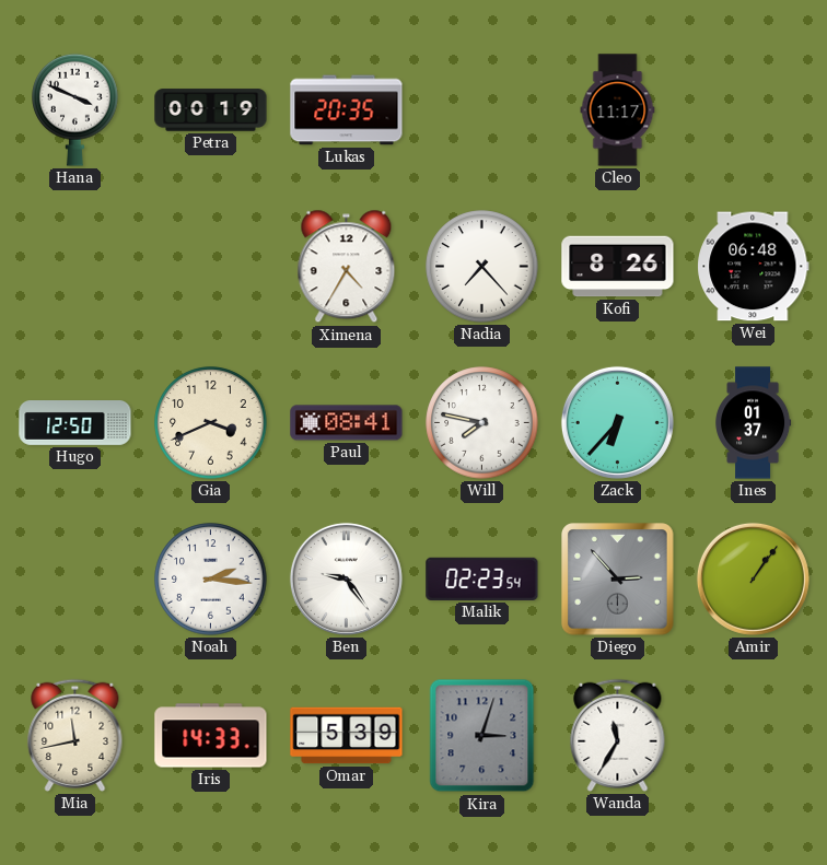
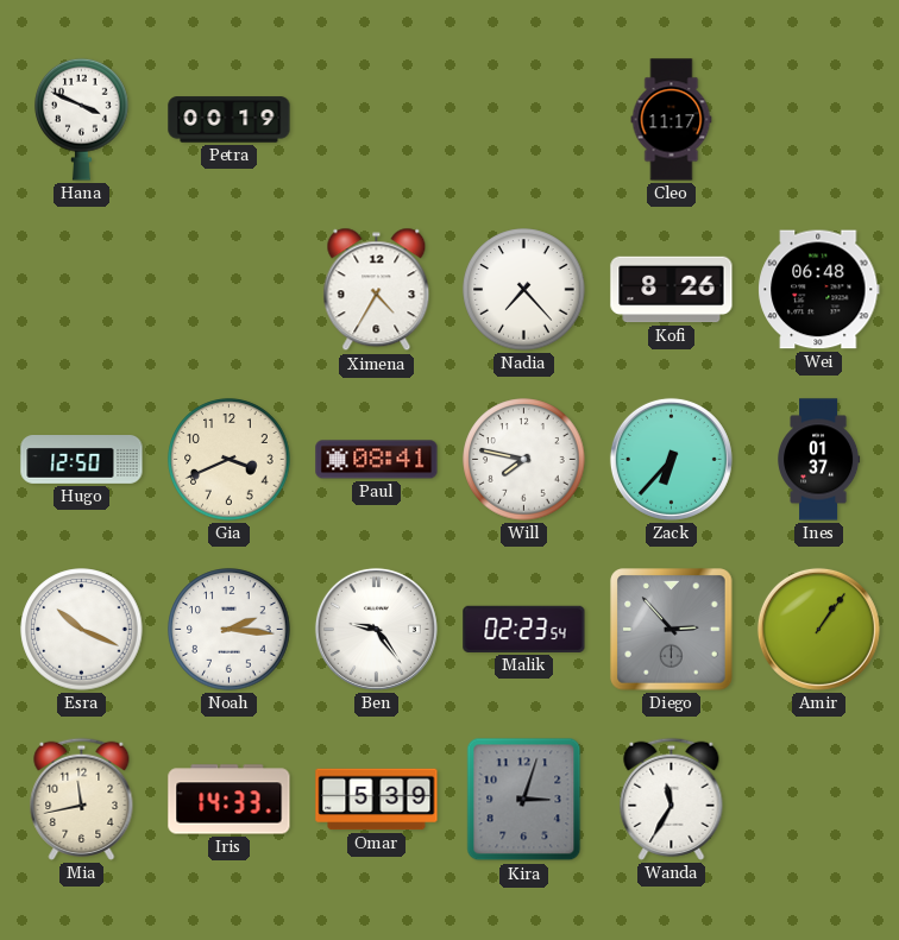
Lukas: 20:35 -> none
Esra: none -> 10:19
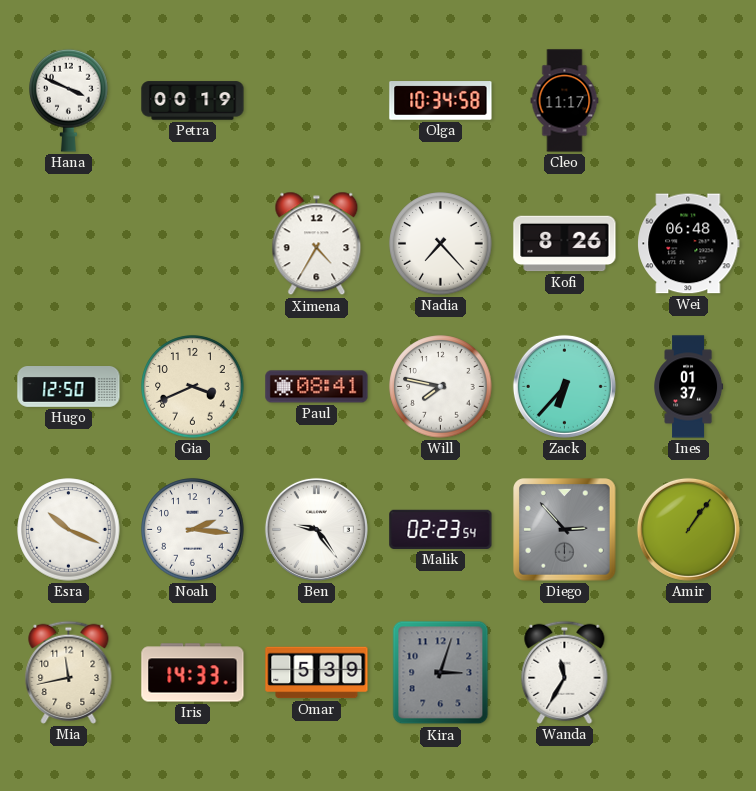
Olga: none -> 10:34
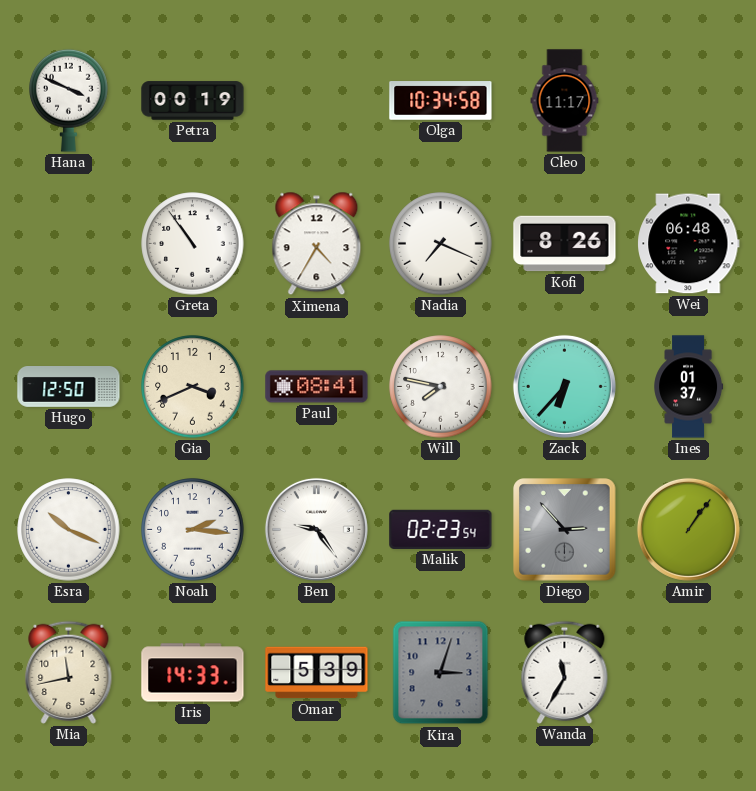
Greta: none -> 10:54
Nadia: 7:23 -> 7:19
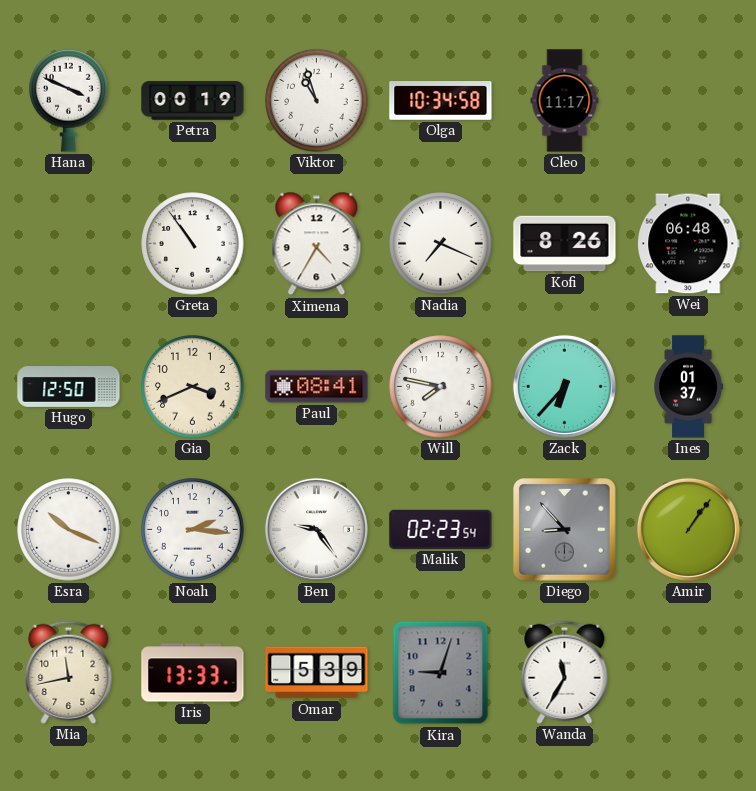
Viktor: none -> 10:57
Diego: 2:53 -> 8:53
Iris: 14:33 -> 13:33
Kira: 3:03 -> 9:03
